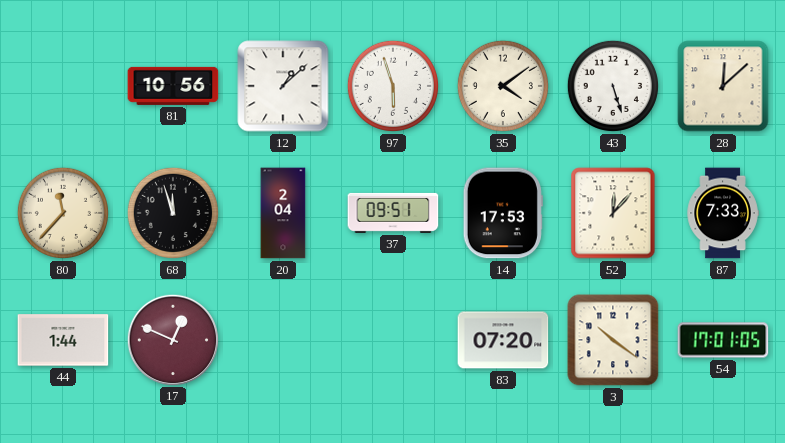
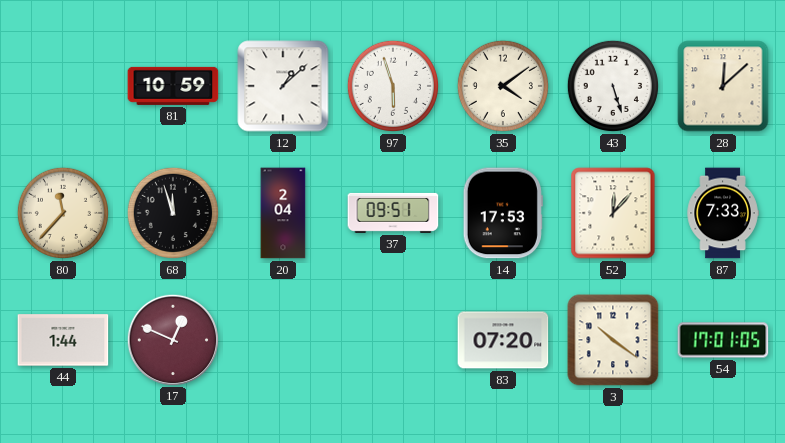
81: 10:56 -> 10:59
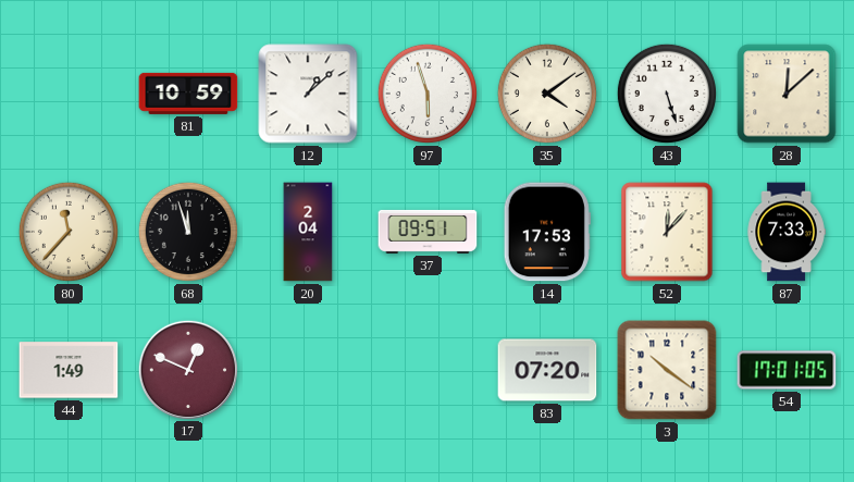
44: 1:44 -> 1:49
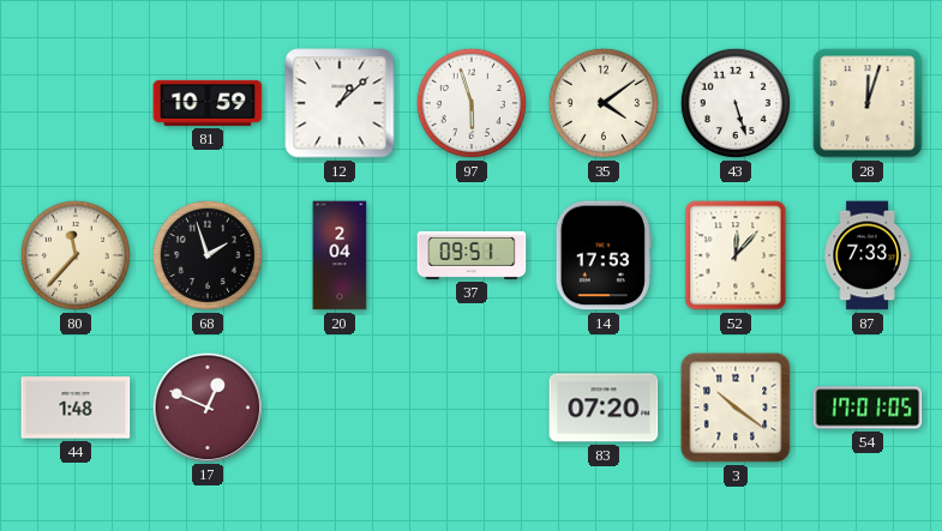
28: 12:08 -> 12:03
68: 11:57 -> 1:57
44: 1:49 -> 1:48
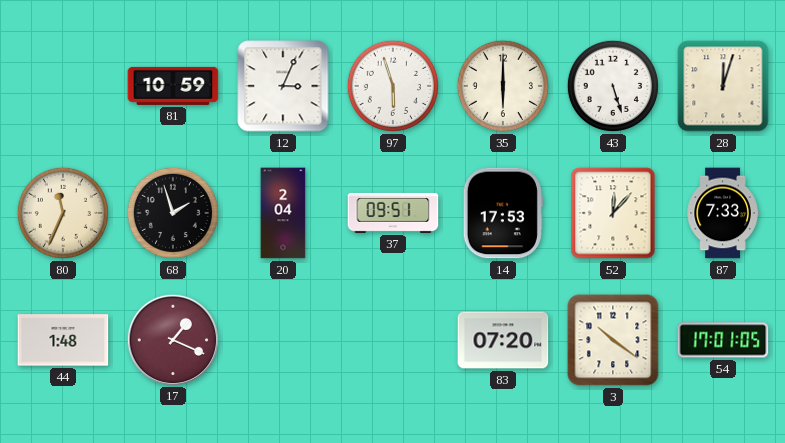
12: 1:08 -> 3:04
35: 4:09 -> 6:00
80: 11:37 -> 11:34
17: 12:49 -> 1:19
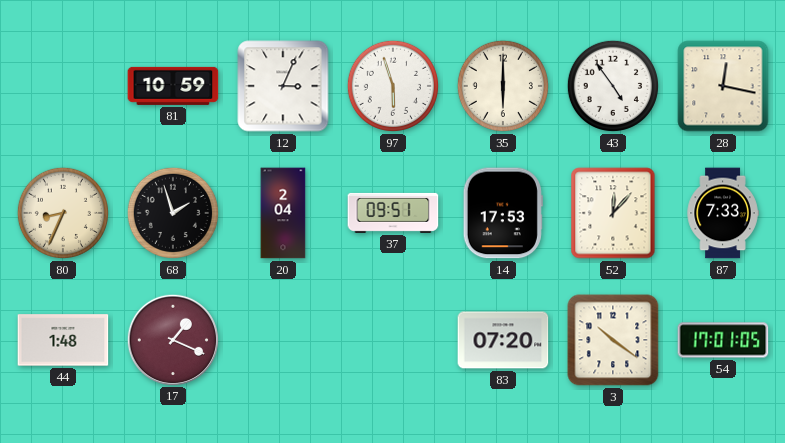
43: 5:27 -> 4:54
28: 12:03 -> 12:17
80: 11:34 -> 8:34
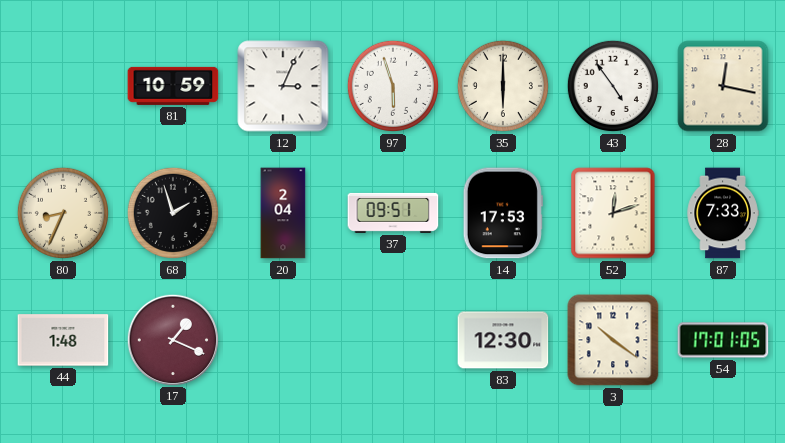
52: 12:07 -> 12:12
83: 07:20 -> 12:30
